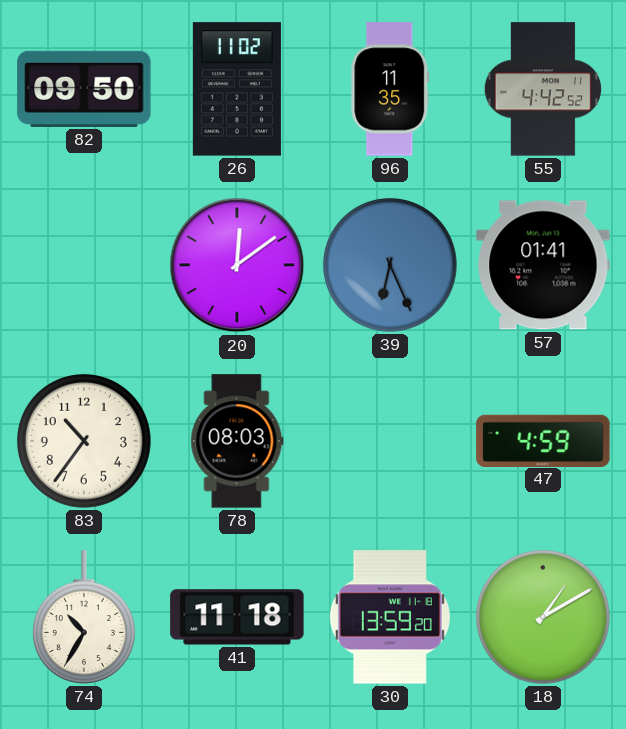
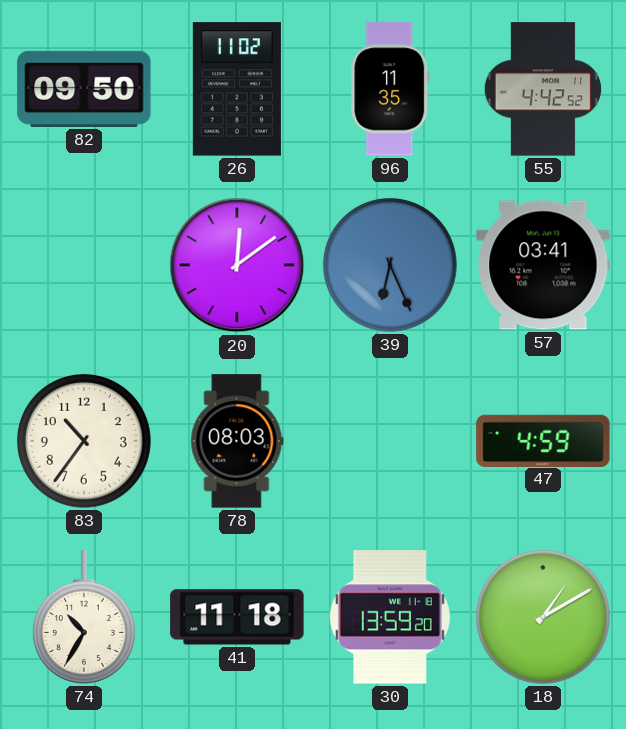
57: 01:41 -> 03:41
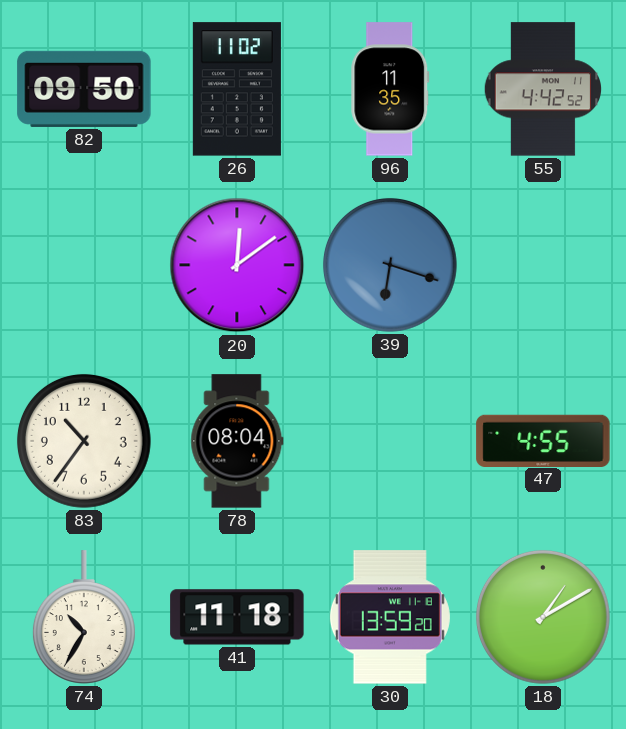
39: 6:26 -> 6:18
57: 03:41 -> none
78: 08:03 -> 08:04
47: 4:59 -> 4:55
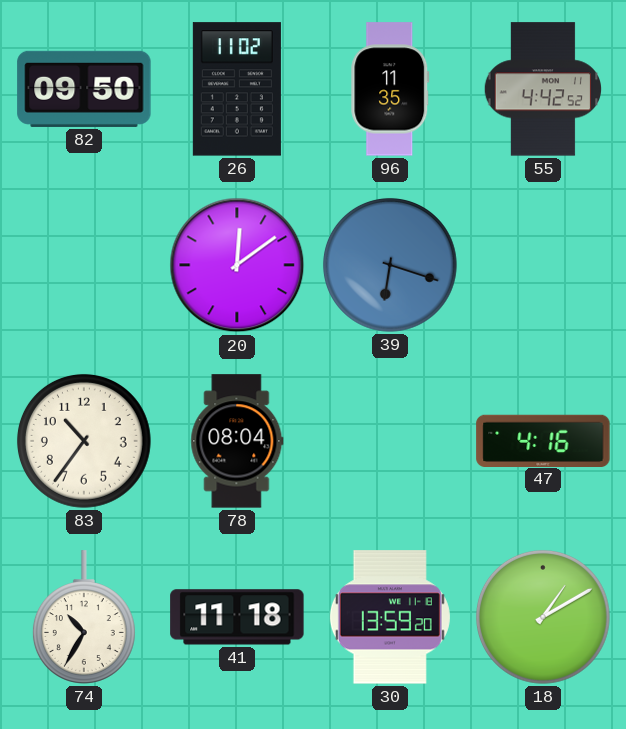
47: 4:55 -> 4:16
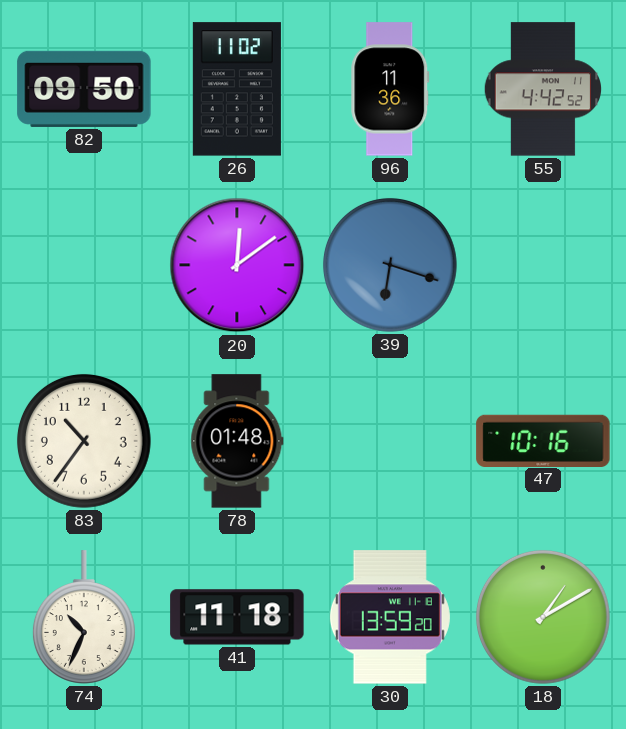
96: 11:35 -> 11:36
78: 08:04 -> 01:48
47: 4:16 -> 10:16
74: 10:35 -> 10:34
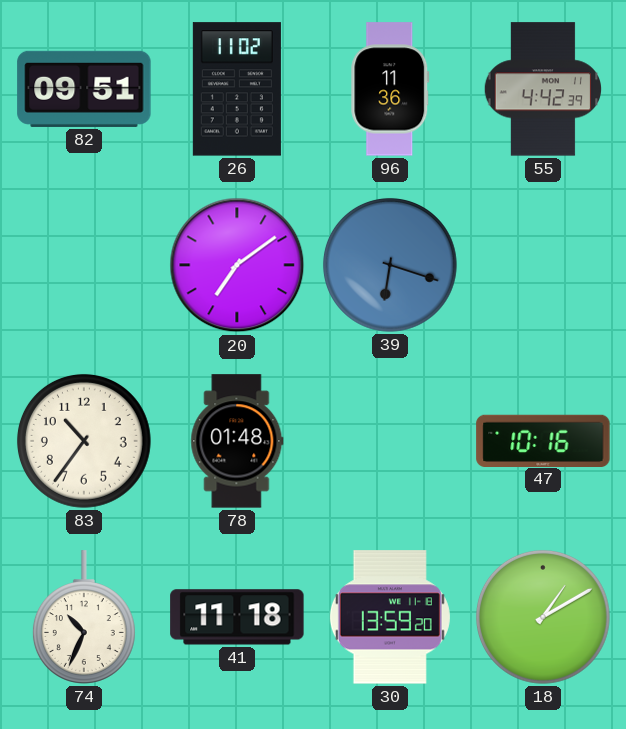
82: 09:50 -> 09:51
55: 4:42:52 -> 4:42:39
20: 12:09 -> 7:09
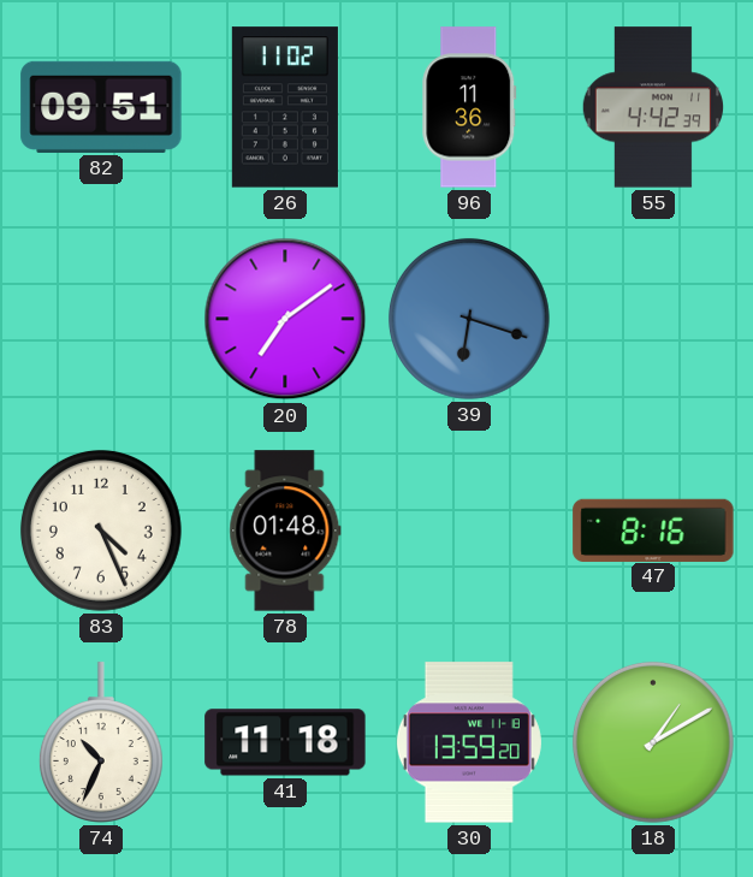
83: 10:36 -> 4:26
47: 10:16 -> 8:16
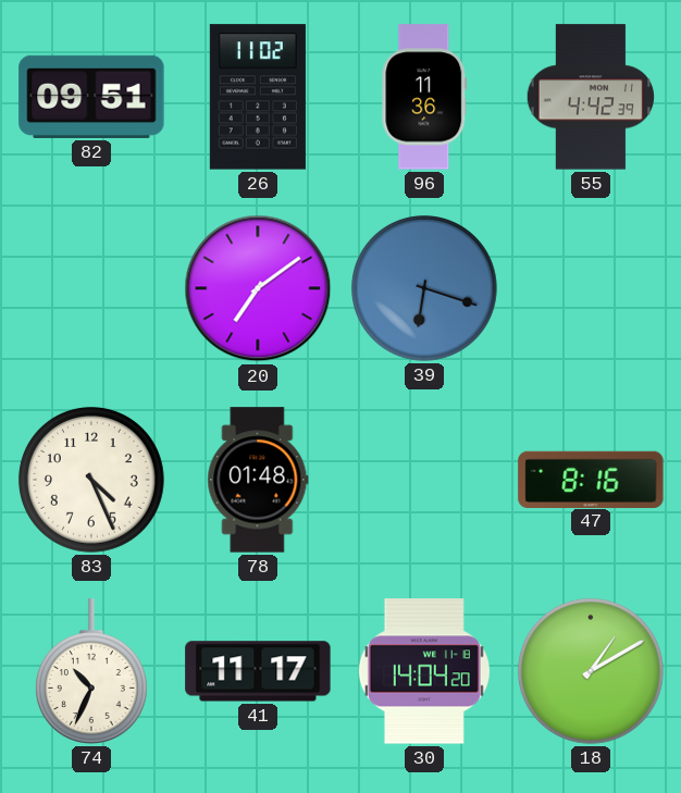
41: 11:18 -> 11:17
30: 13:59 -> 14:04
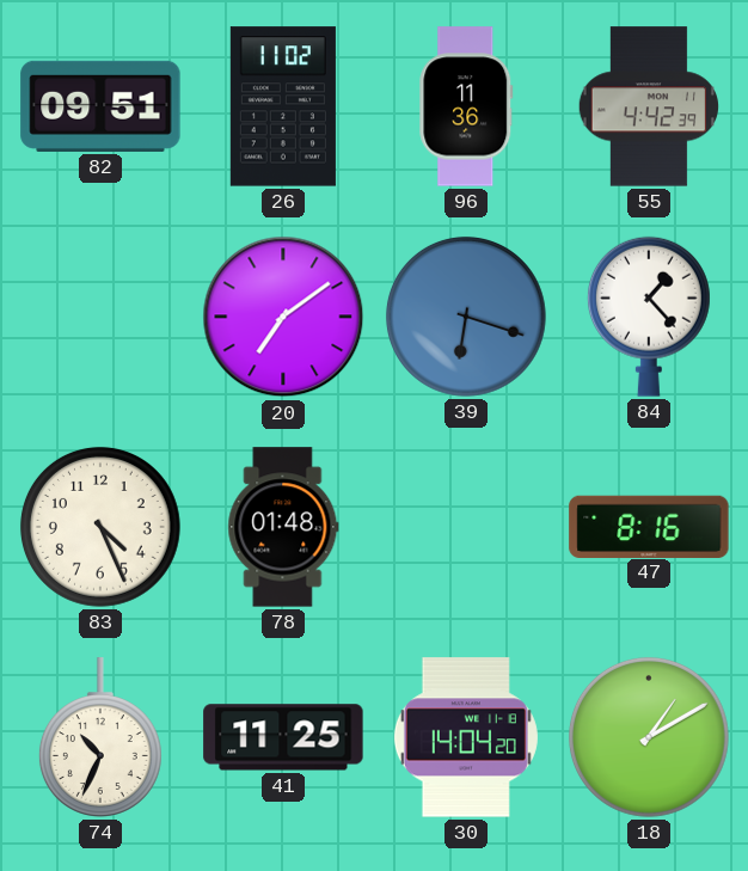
84: none -> 1:23
41: 11:17 -> 11:25
